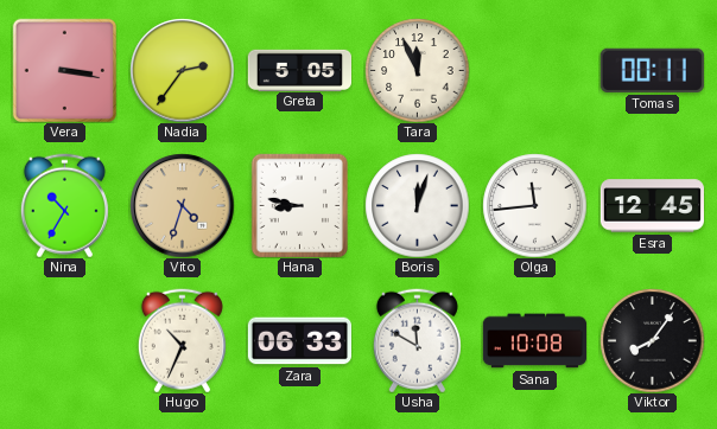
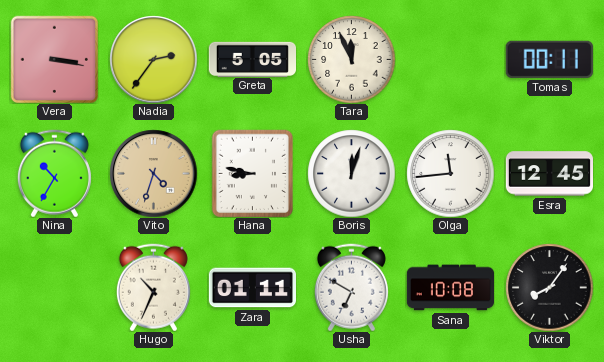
Zara: 06:33 -> 01:11
Usha: 11:50 -> 6:50
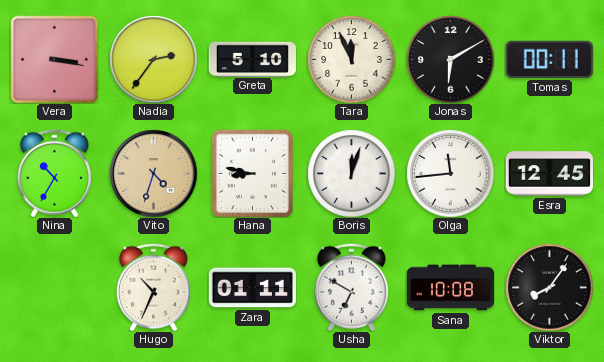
Greta: 5:05 -> 5:10
Jonas: none -> 6:10
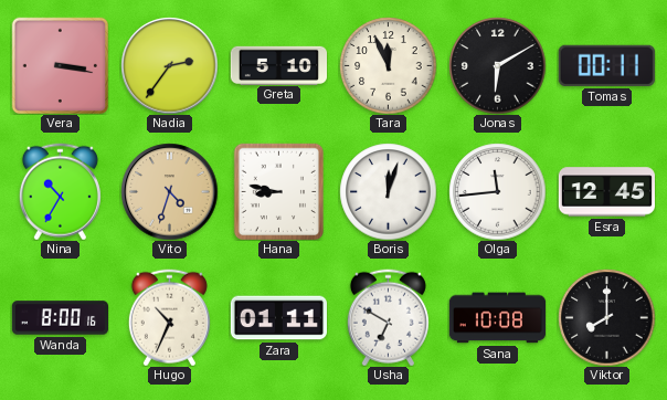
Wanda: none -> 8:00
Viktor: 8:06 -> 8:00
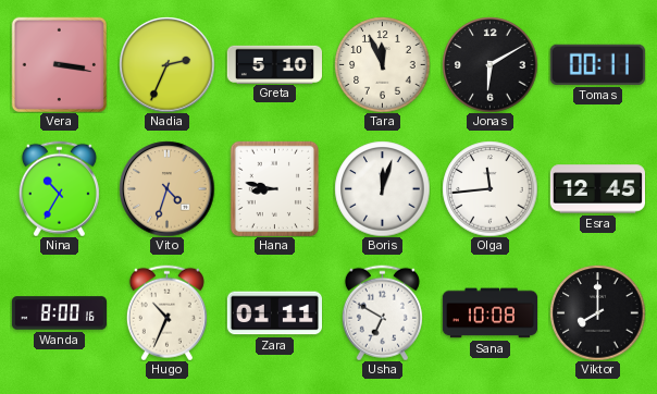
Nadia: 2:36 -> 2:34
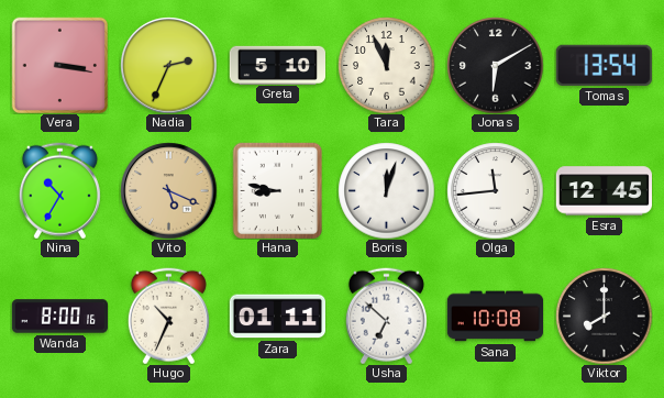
Tomas: 00:11 -> 13:54
Vito: 4:33 -> 5:19
Usha: 6:50 -> 6:52
